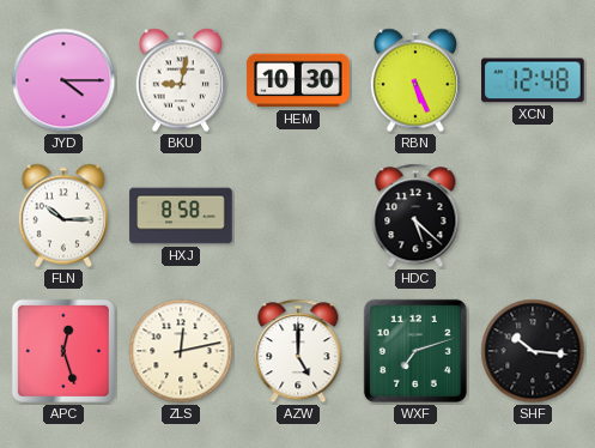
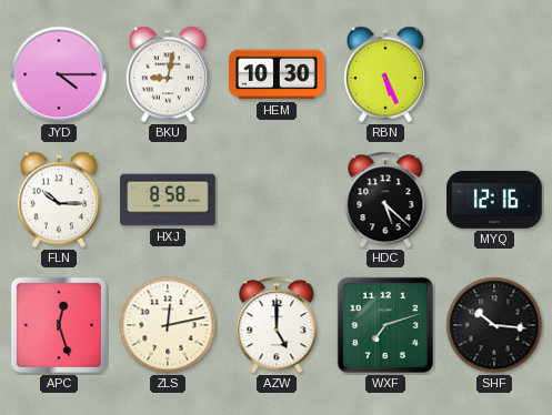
XCN: 12:48 -> none
MYQ: none -> 12:16
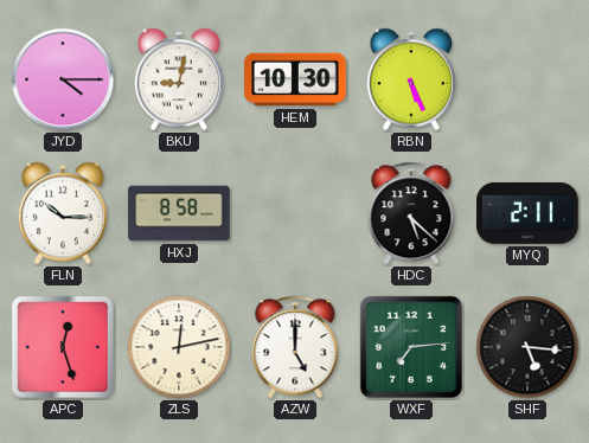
MYQ: 12:16 -> 2:11
WXF: 7:12 -> 7:14
SHF: 10:16 -> 5:16
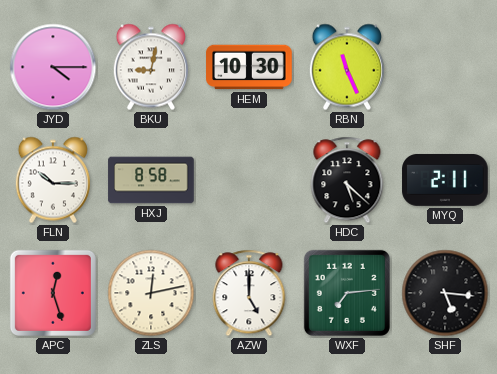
RBN: 5:26 -> 11:26
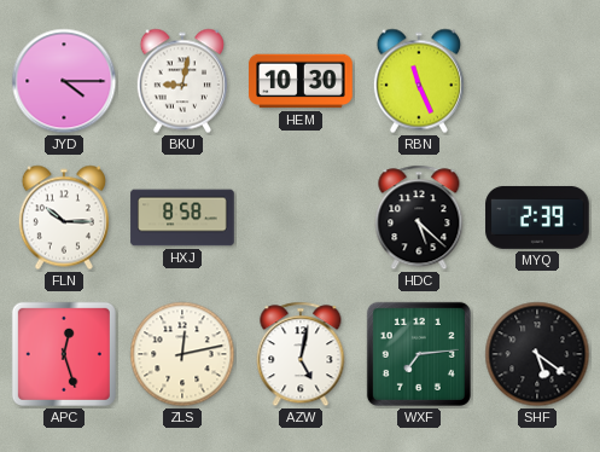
MYQ: 2:11 -> 2:39
AZW: 5:00 -> 5:02
SHF: 5:16 -> 5:21
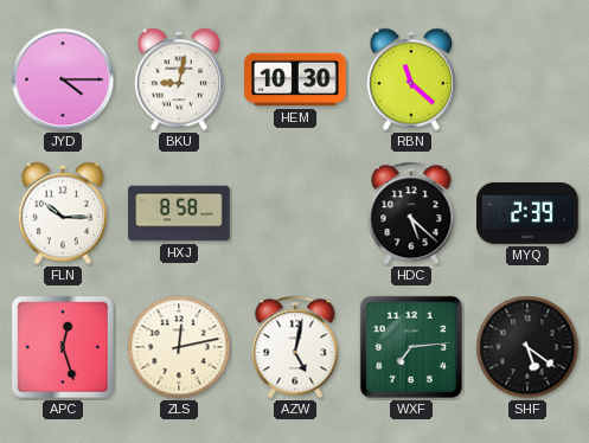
RBN: 11:26 -> 11:22
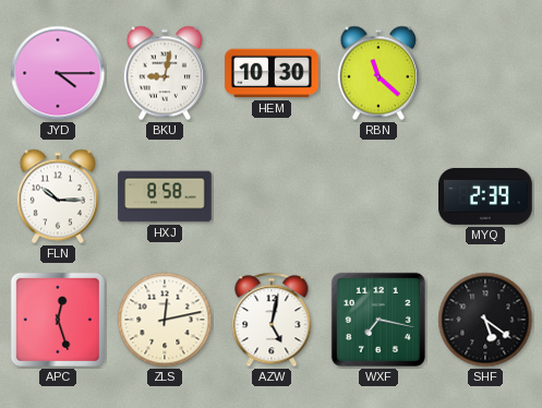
HDC: 5:22 -> none
WXF: 7:14 -> 7:17
